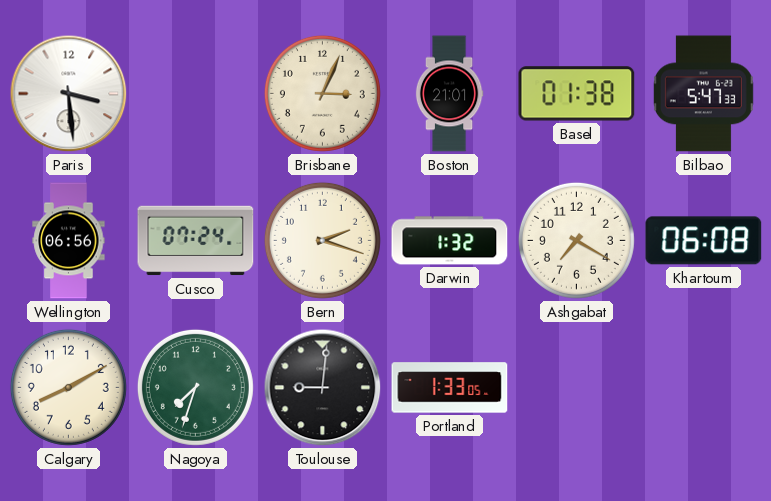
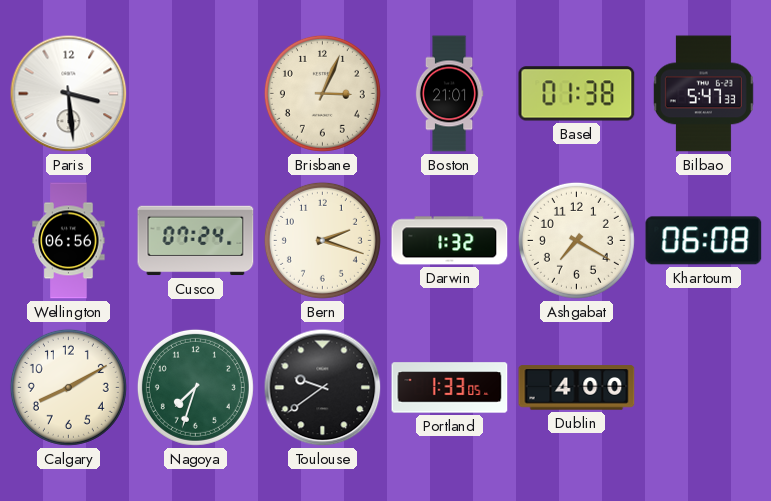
Toulouse: 9:01 -> 9:39
Dublin: none -> 4:00
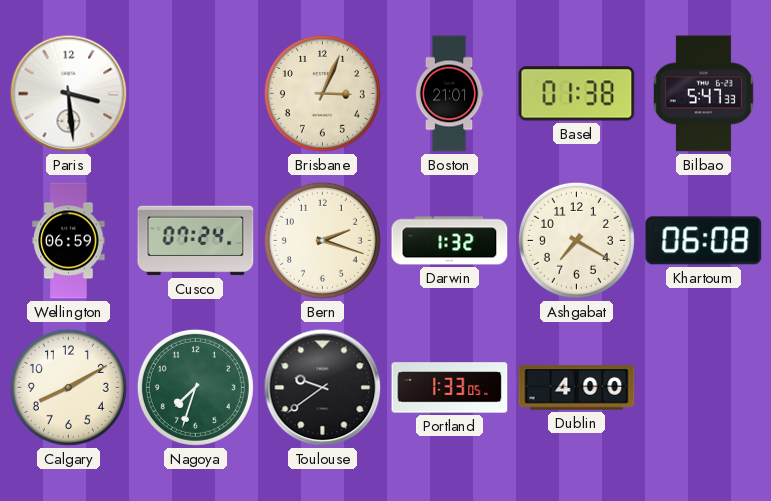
Wellington: 06:56 -> 06:59
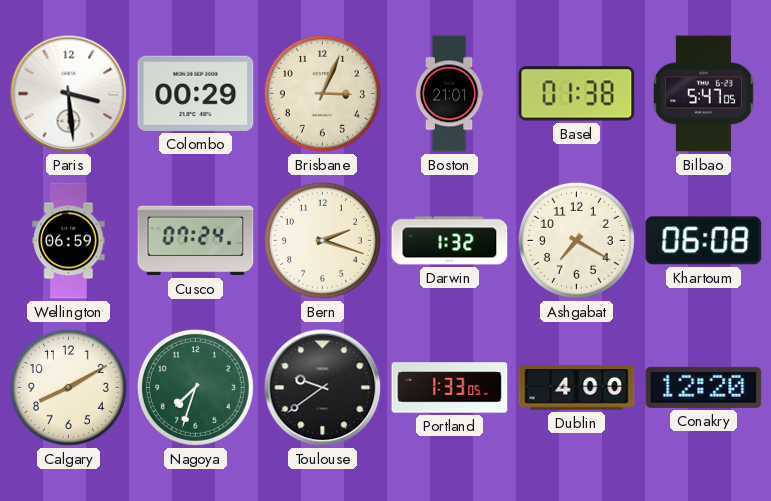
Colombo: none -> 00:29
Bilbao: 5:47:33 -> 5:47:05
Conakry: none -> 12:20
